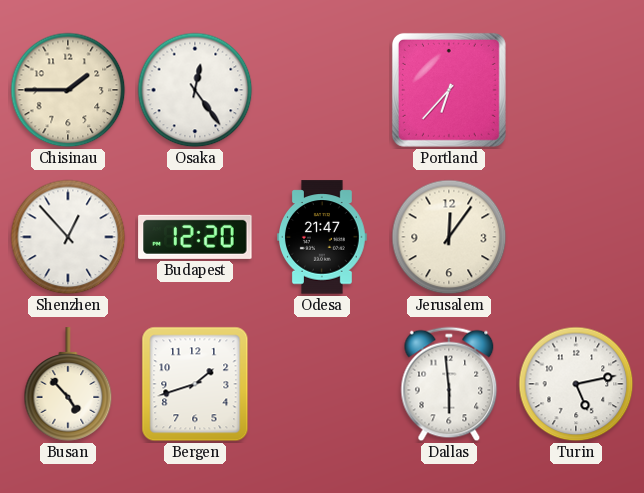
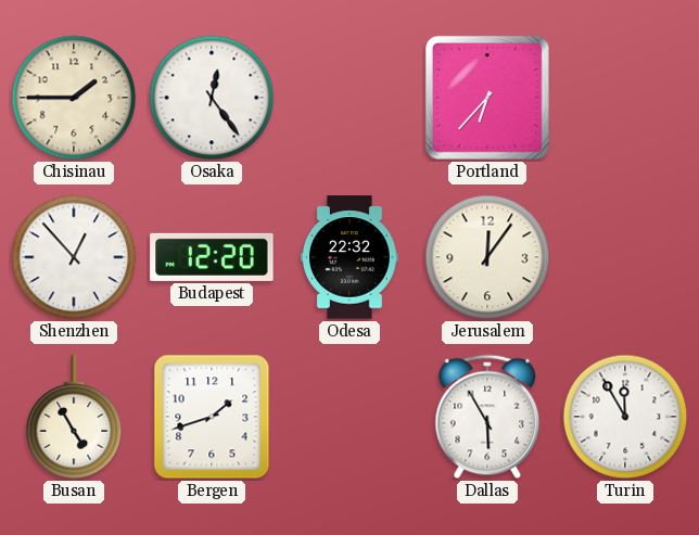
Odesa: 21:47 -> 22:32
Busan: 4:53 -> 4:55
Dallas: 5:59 -> 5:55
Turin: 5:13 -> 11:55
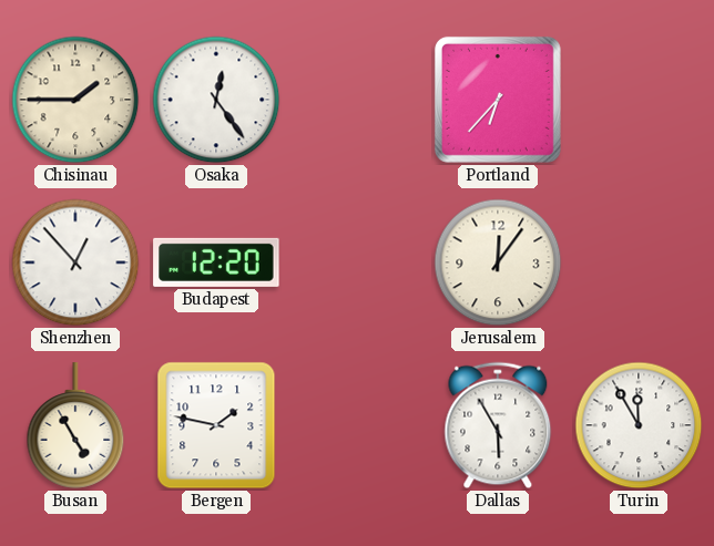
Odesa: 22:32 -> none
Bergen: 1:42 -> 1:47
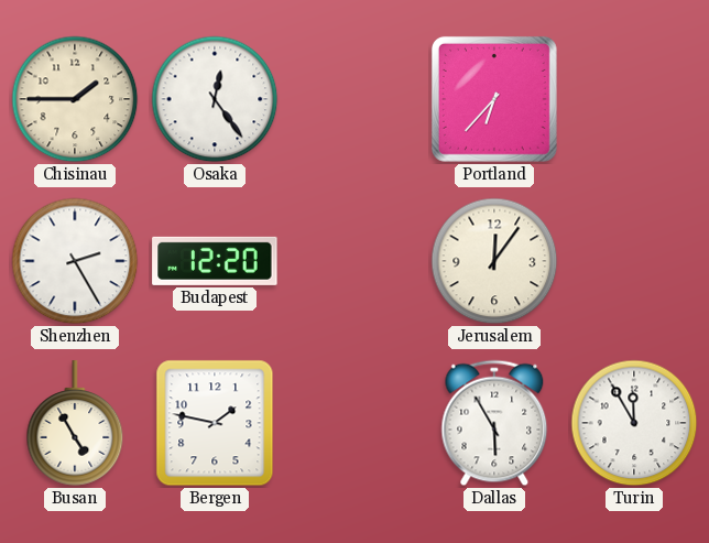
Shenzhen: 12:53 -> 2:25
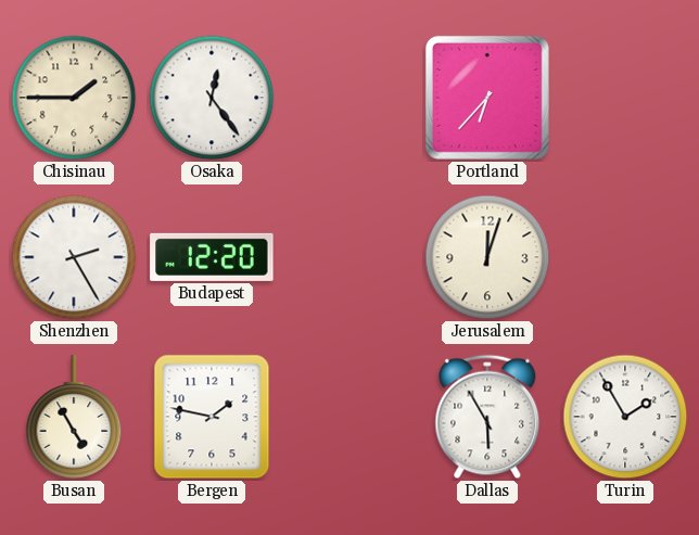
Jerusalem: 12:06 -> 12:03
Turin: 11:55 -> 1:55
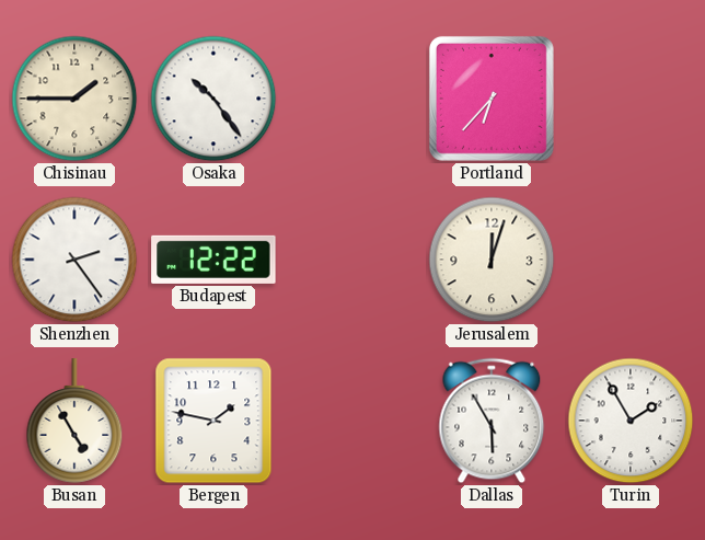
Osaka: 12:24 -> 10:24
Shenzhen: 2:25 -> 2:24
Budapest: 12:20 -> 12:22
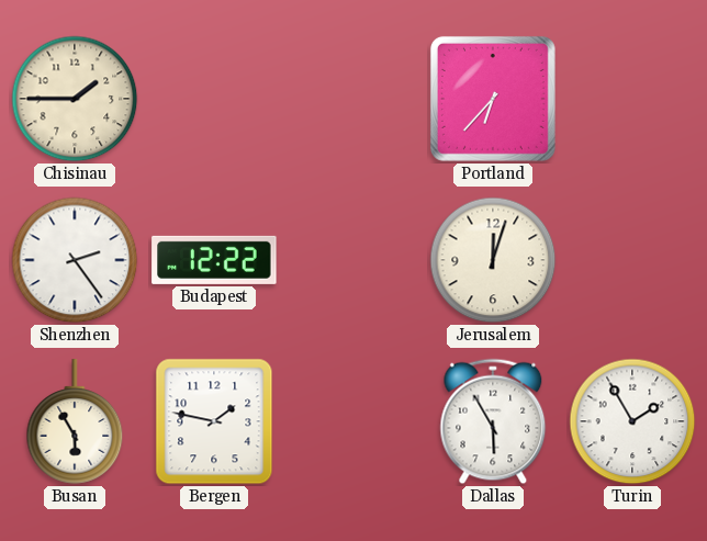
Osaka: 10:24 -> none
Busan: 4:55 -> 5:55
